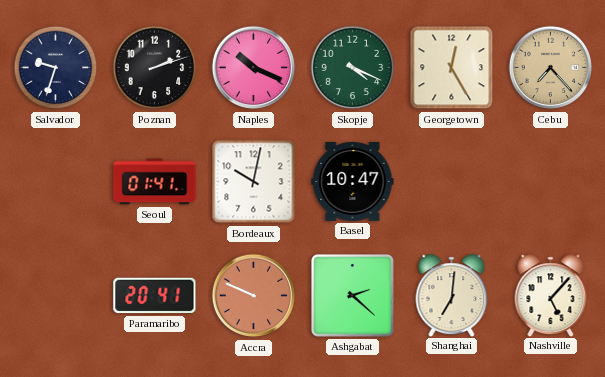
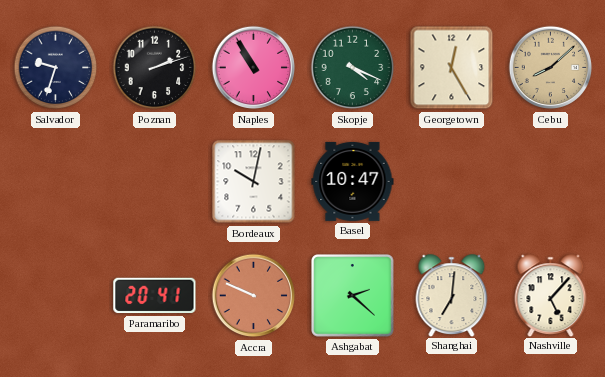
Naples: 10:19 -> 10:55
Cebu: 7:23 -> 8:08
Seoul: 01:41 -> none
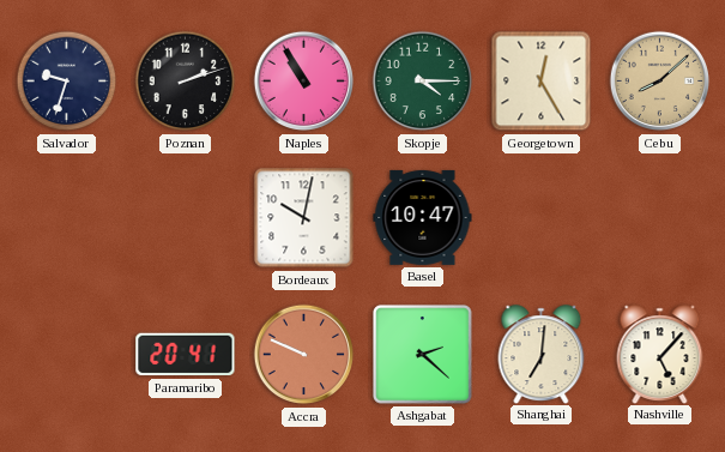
Skopje: 4:19 -> 4:15
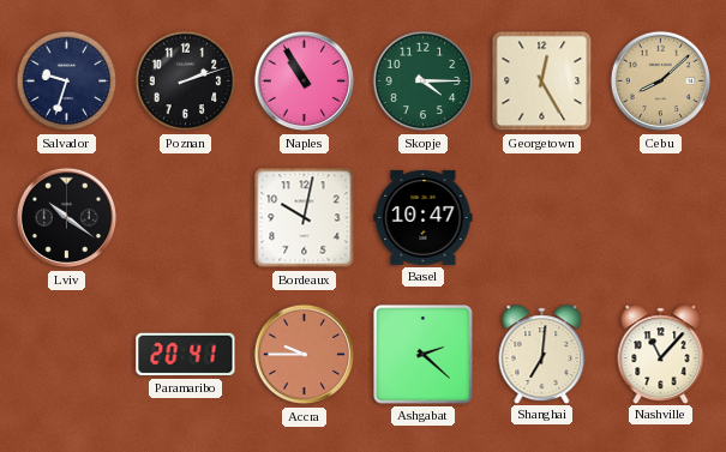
Lviv: none -> 10:21
Accra: 9:49 -> 9:45
Nashville: 5:07 -> 11:07
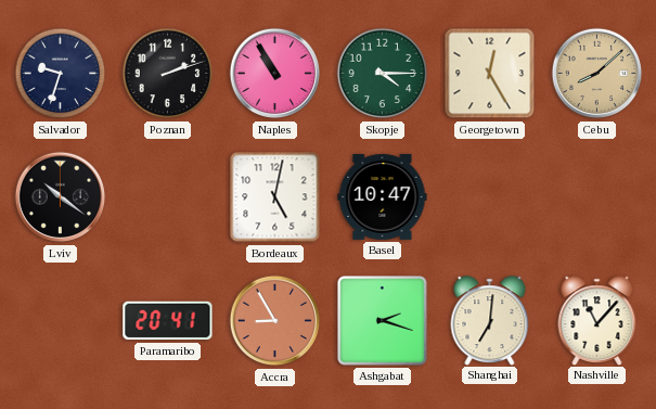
Bordeaux: 10:02 -> 5:02
Accra: 9:45 -> 8:55
Ashgabat: 2:22 -> 2:18
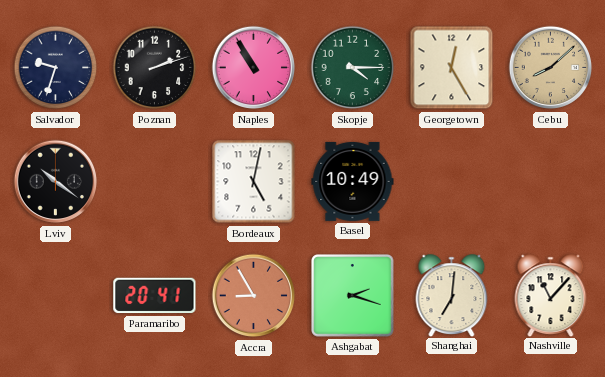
Basel: 10:47 -> 10:49
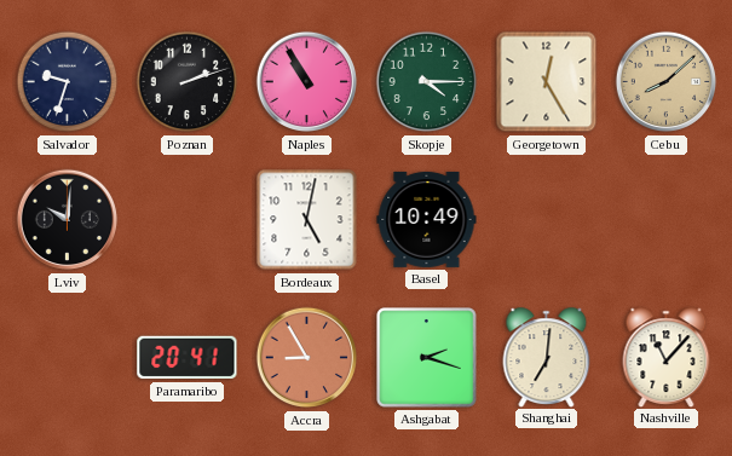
Lviv: 10:21 -> 10:01
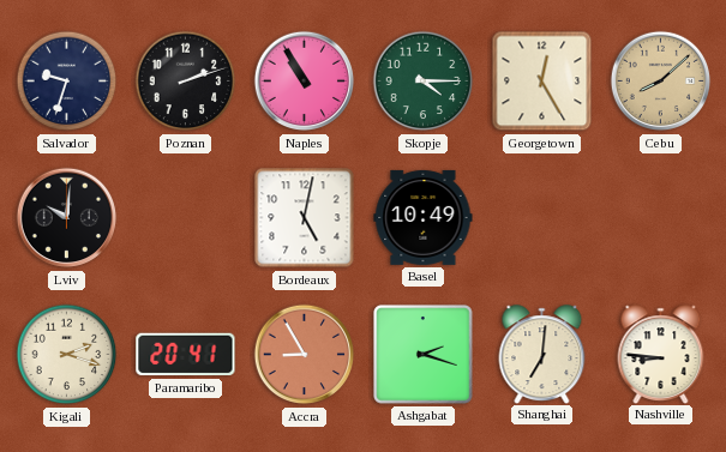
Kigali: none -> 2:18
Nashville: 11:07 -> 8:46
